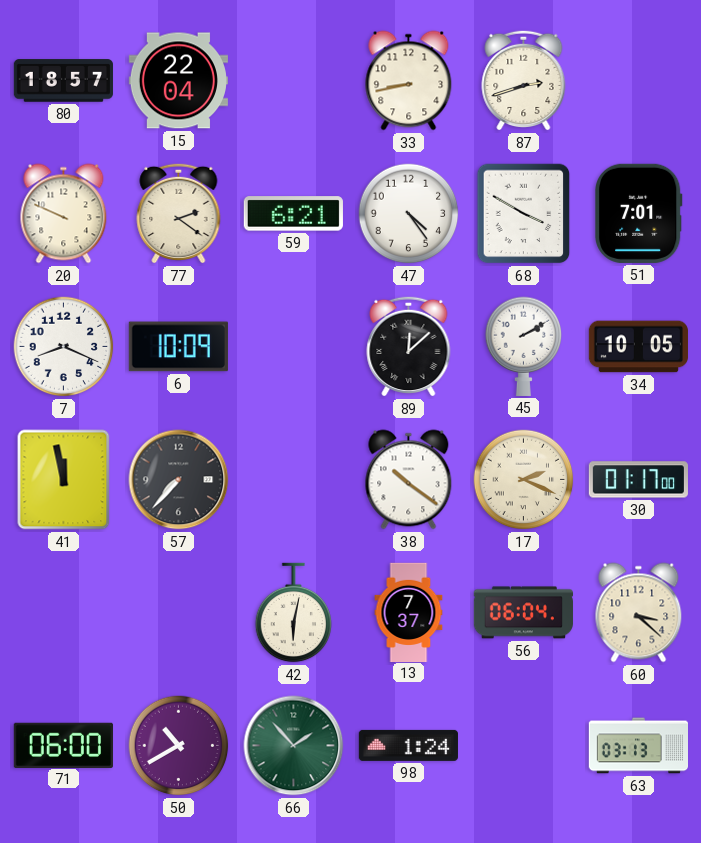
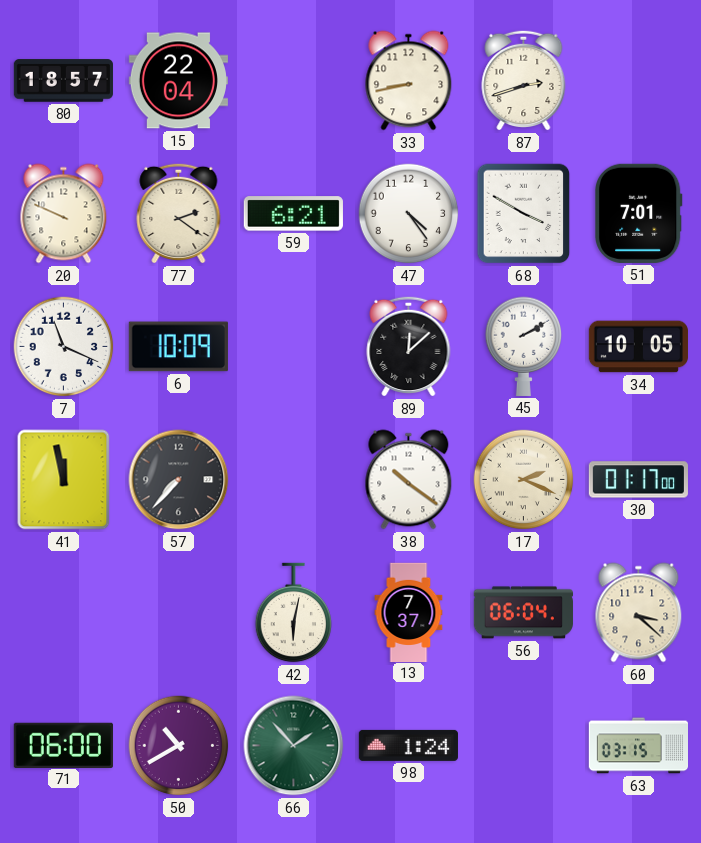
7: 8:19 -> 11:19
63: 03:13 -> 03:15
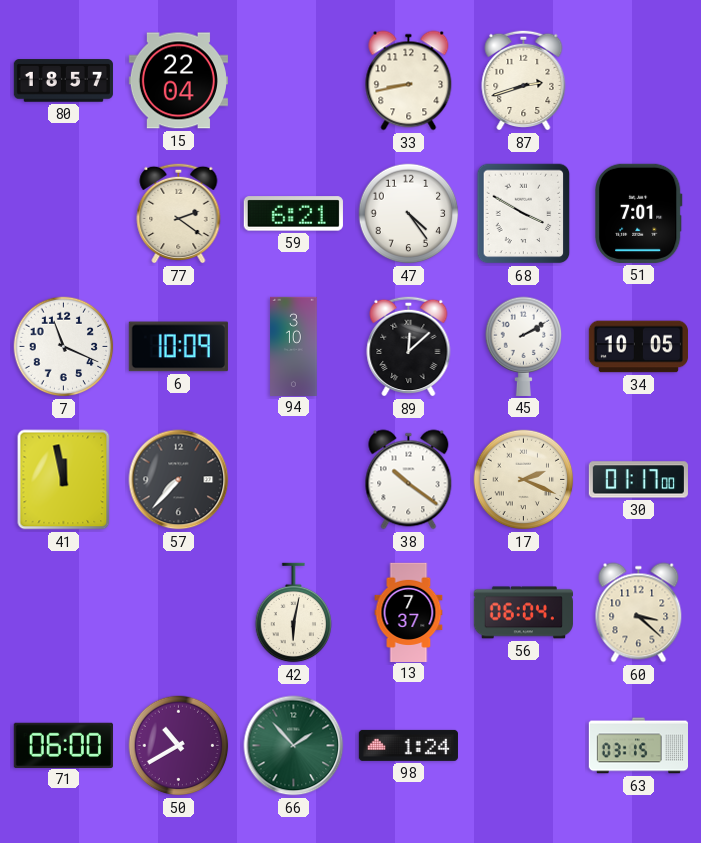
20: 9:49 -> none
94: none -> 3:10
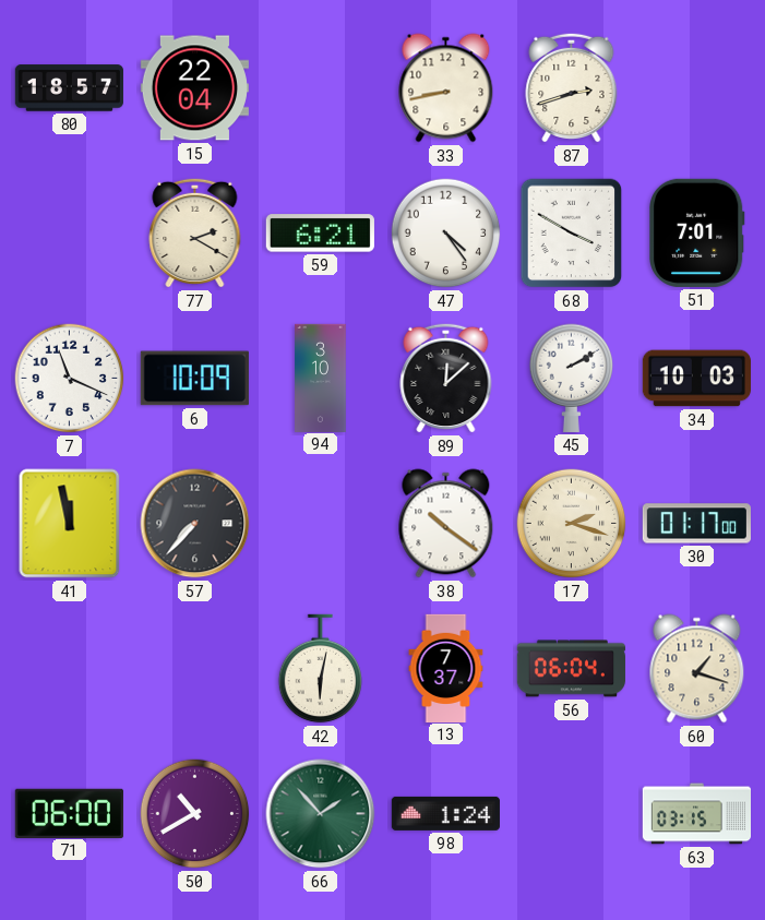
77: 2:21 -> 2:20
34: 10:05 -> 10:03
17: 2:19 -> 2:18
60: 3:22 -> 1:18
